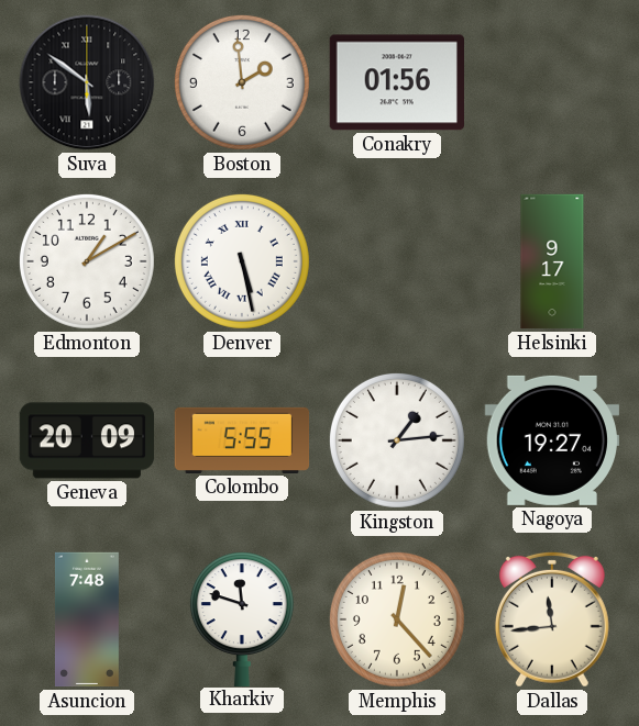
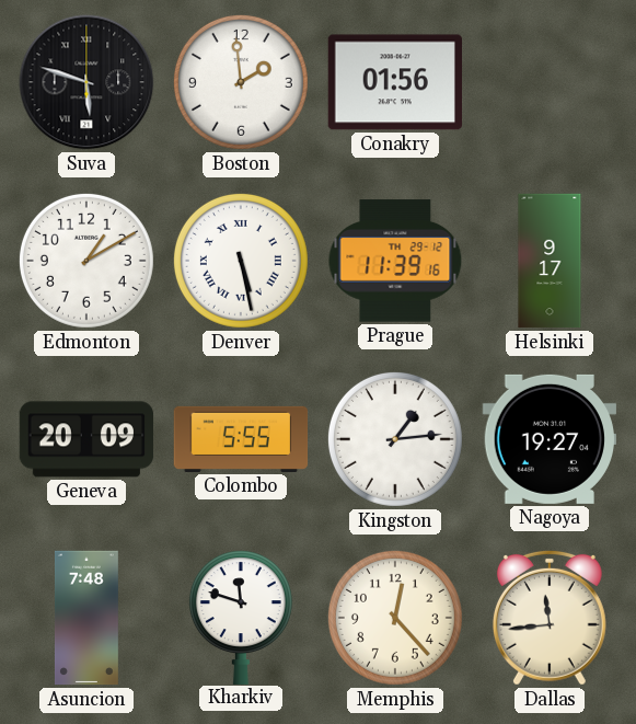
Suva: 5:51 -> 5:48
Prague: none -> 11:39
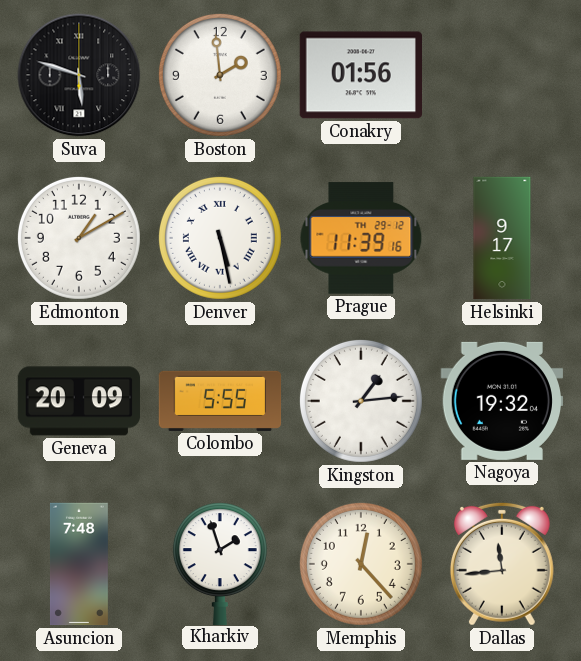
Nagoya: 19:27 -> 19:32
Kharkiv: 11:48 -> 1:57
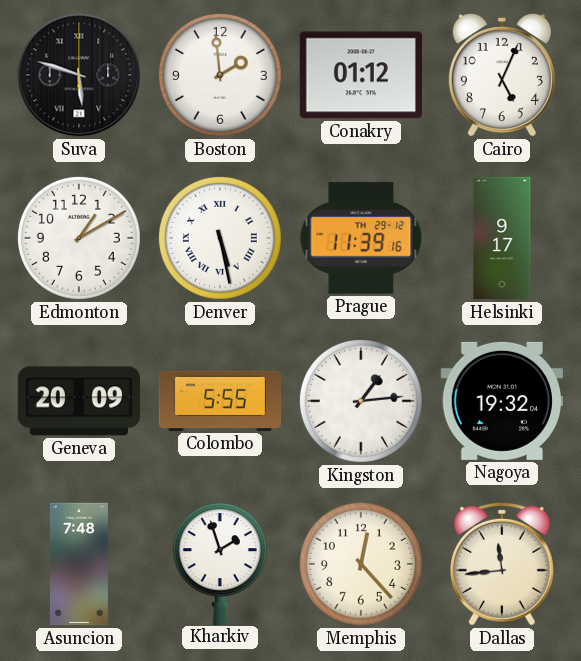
Conakry: 01:56 -> 01:12
Cairo: none -> 5:04
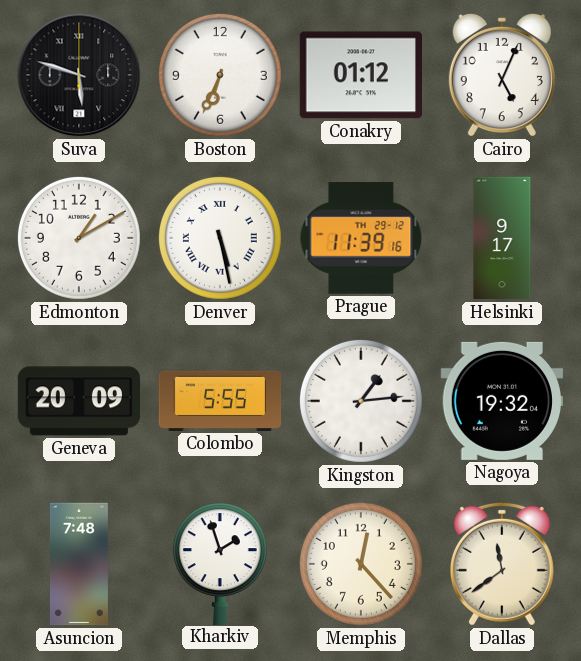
Boston: 1:59 -> 6:34
Dallas: 11:44 -> 11:39
